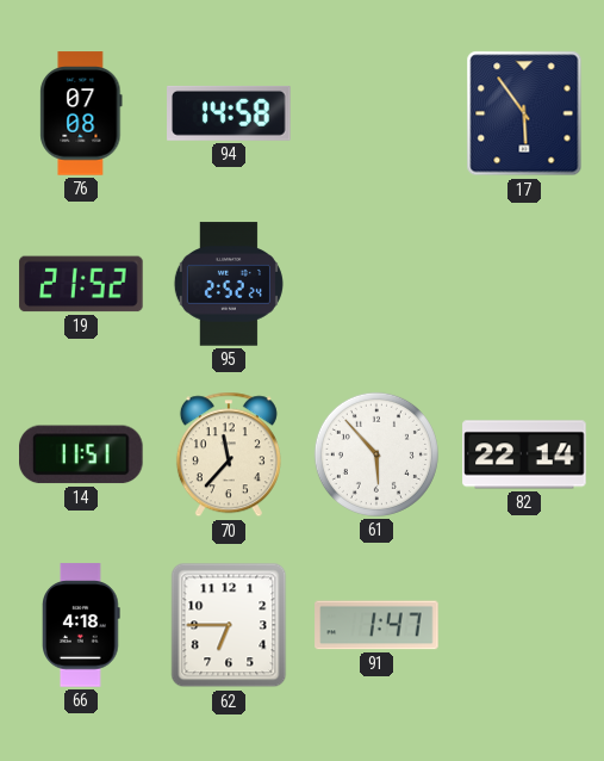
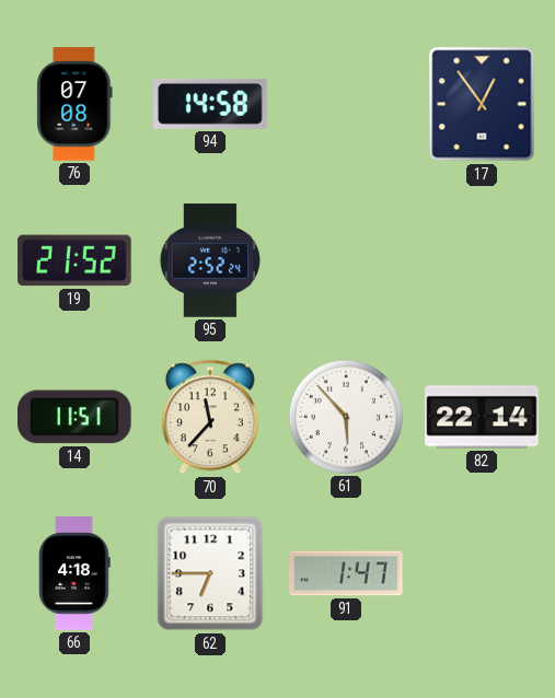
17: 5:54 -> 12:54
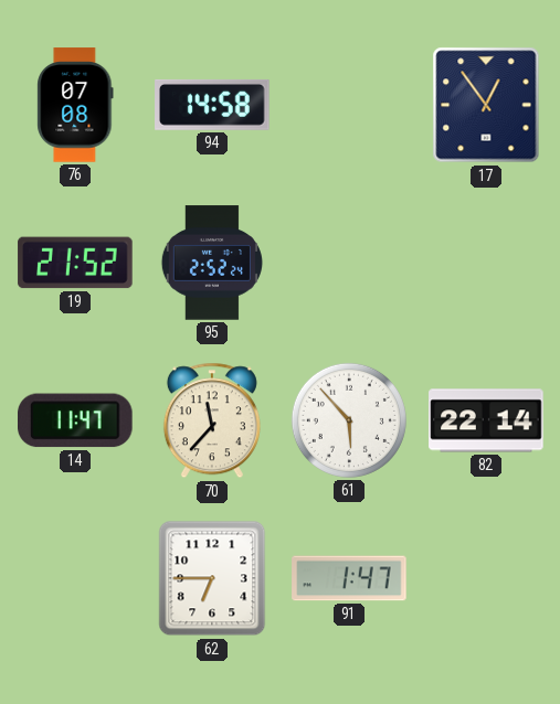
14: 11:51 -> 11:47
66: 4:18 -> none
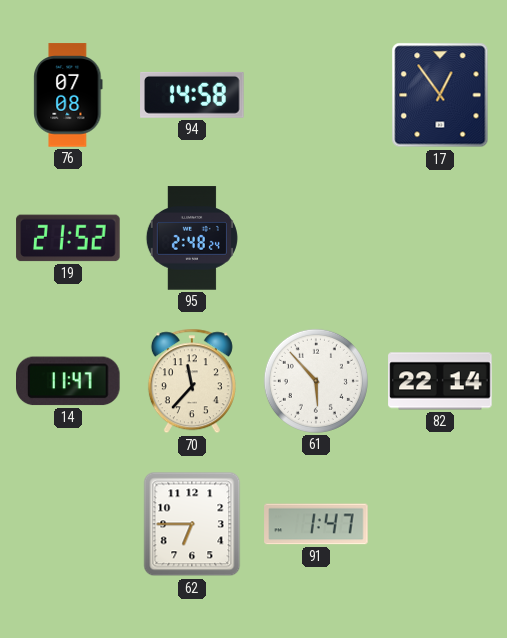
95: 2:52 -> 2:48
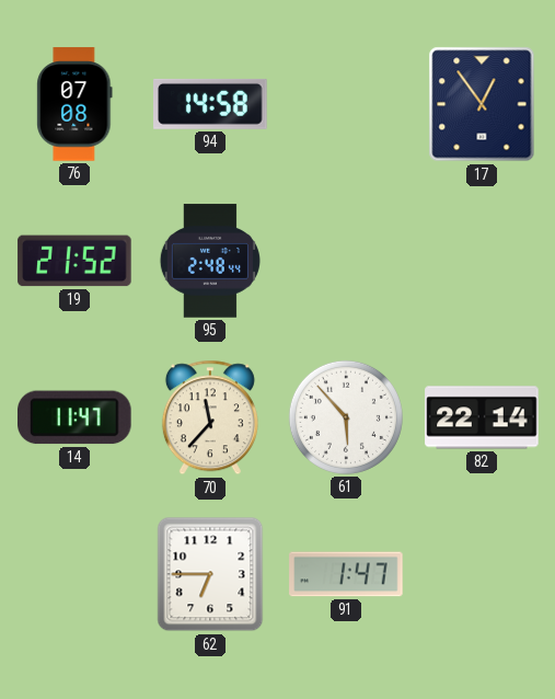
95: 2:48:24 -> 2:48:44
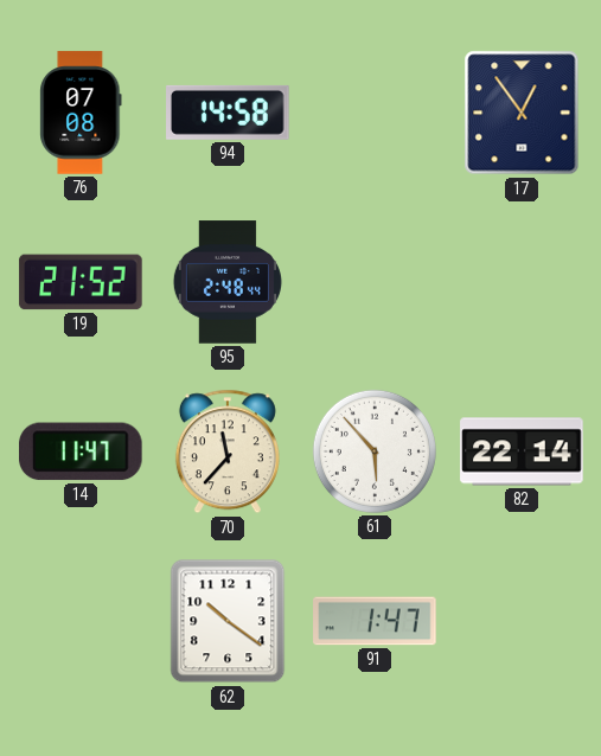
62: 6:45 -> 10:21
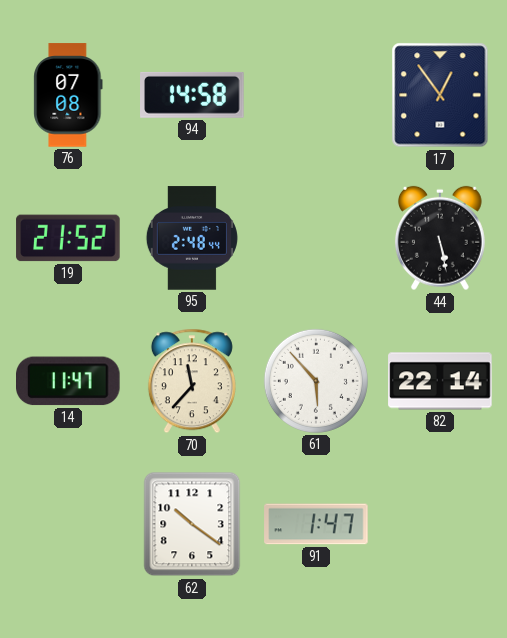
44: none -> 5:28
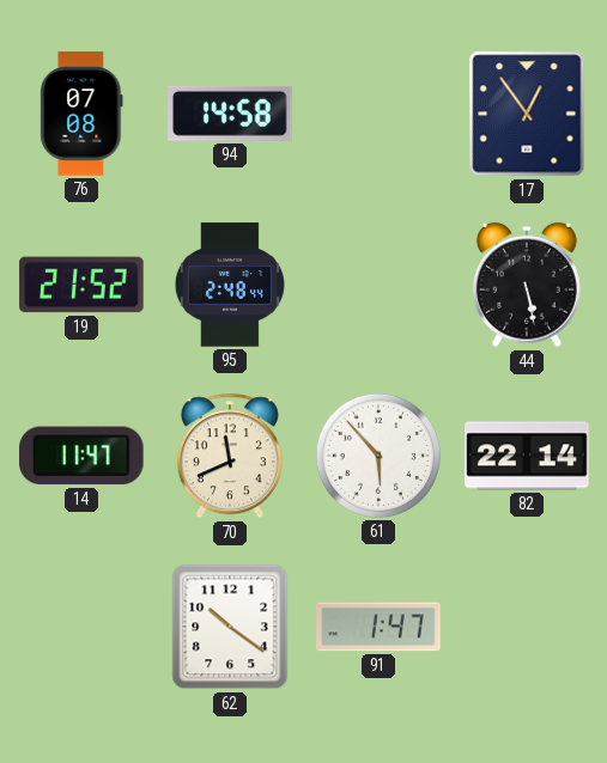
70: 11:37 -> 11:41
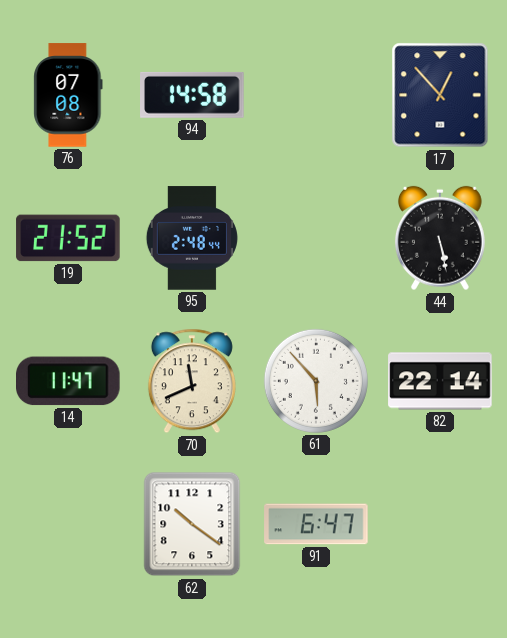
17: 12:54 -> 12:53
91: 1:47 -> 6:47
